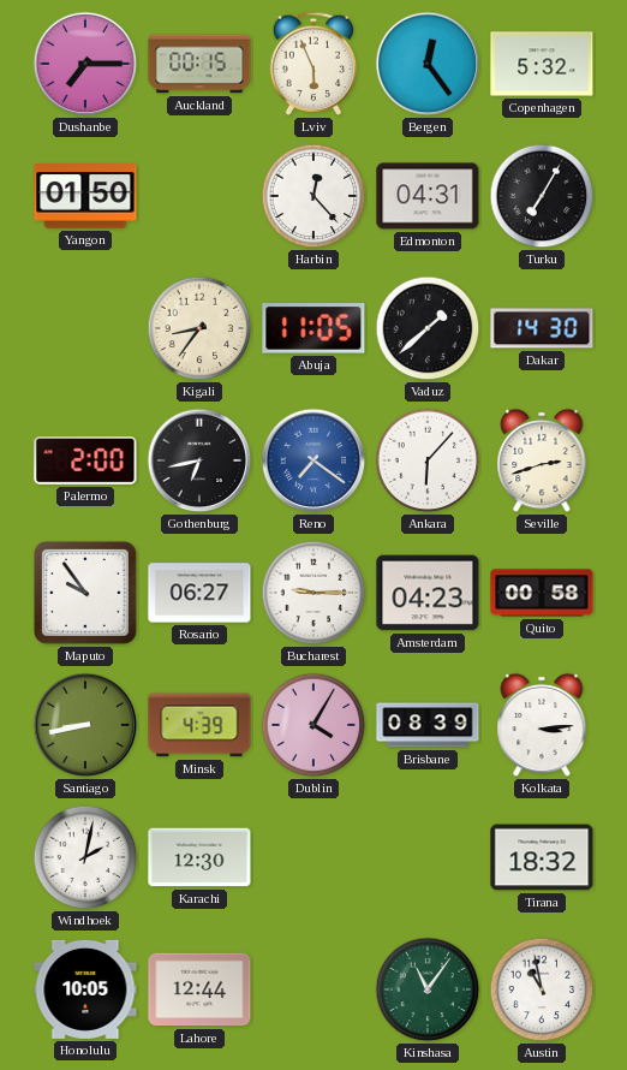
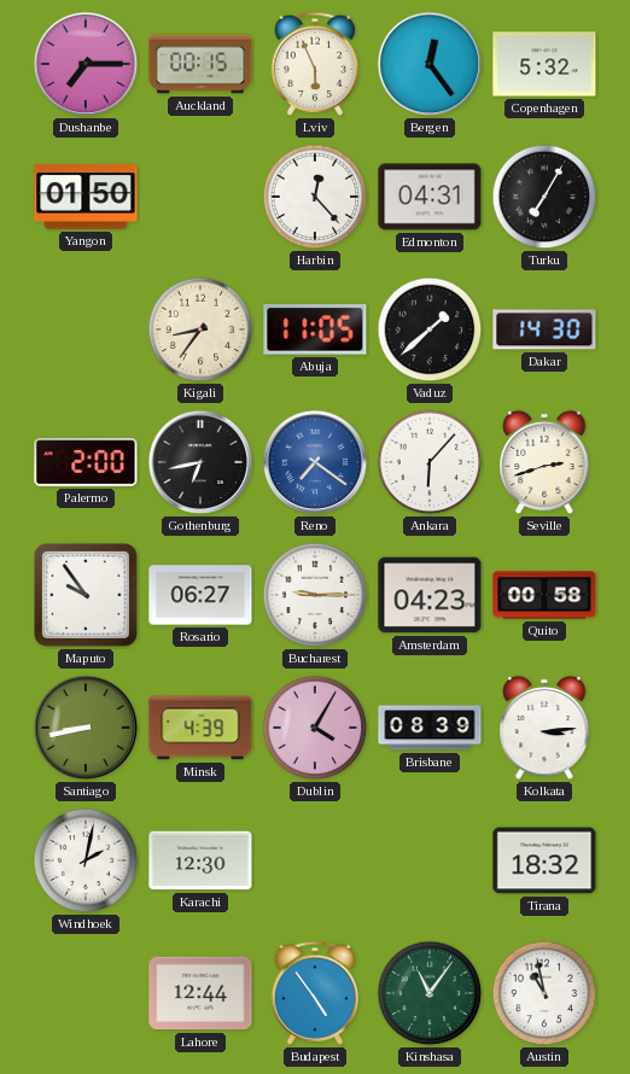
Honolulu: 10:05 -> none
Budapest: none -> 4:54
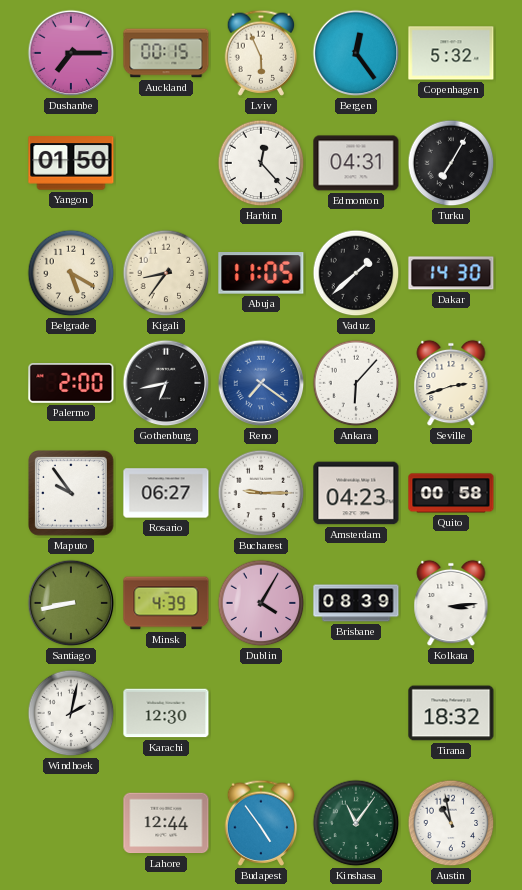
Belgrade: none -> 5:20
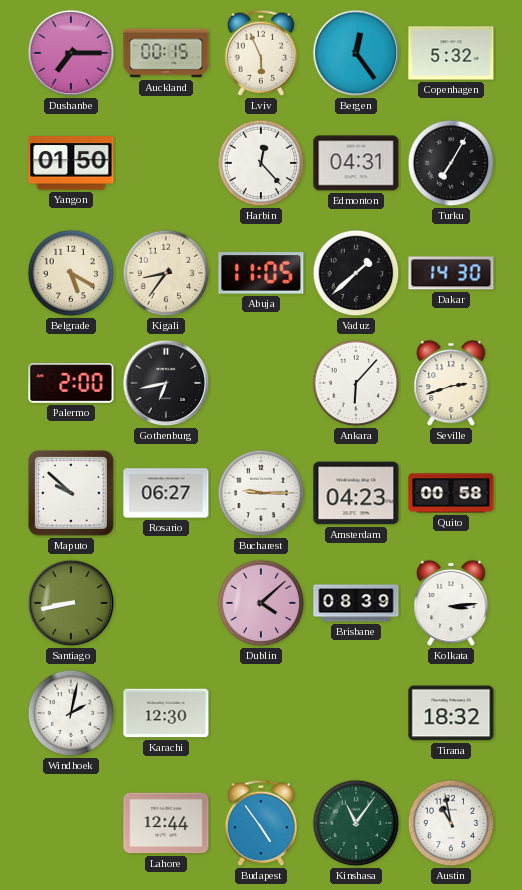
Reno: 7:21 -> none
Maputo: 9:54 -> 9:52
Minsk: 4:39 -> none
Dublin: 4:05 -> 4:08
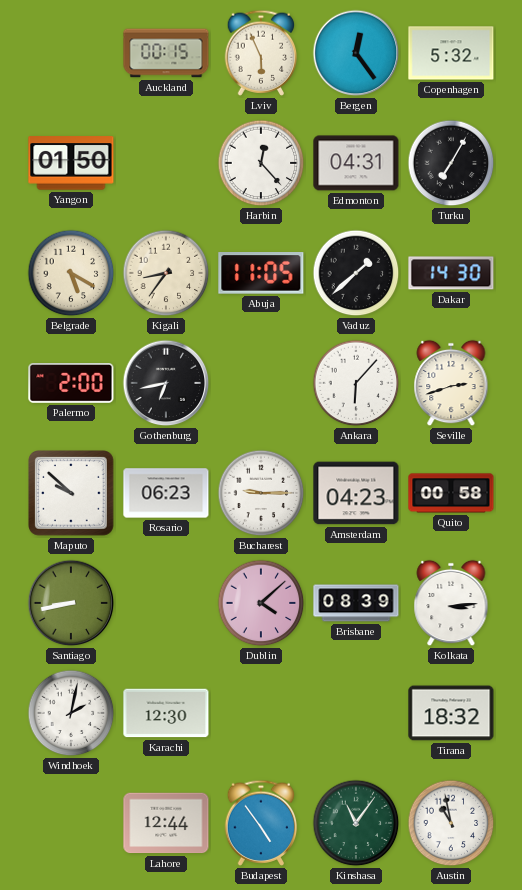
Dushanbe: 7:15 -> none
Rosario: 06:27 -> 06:23
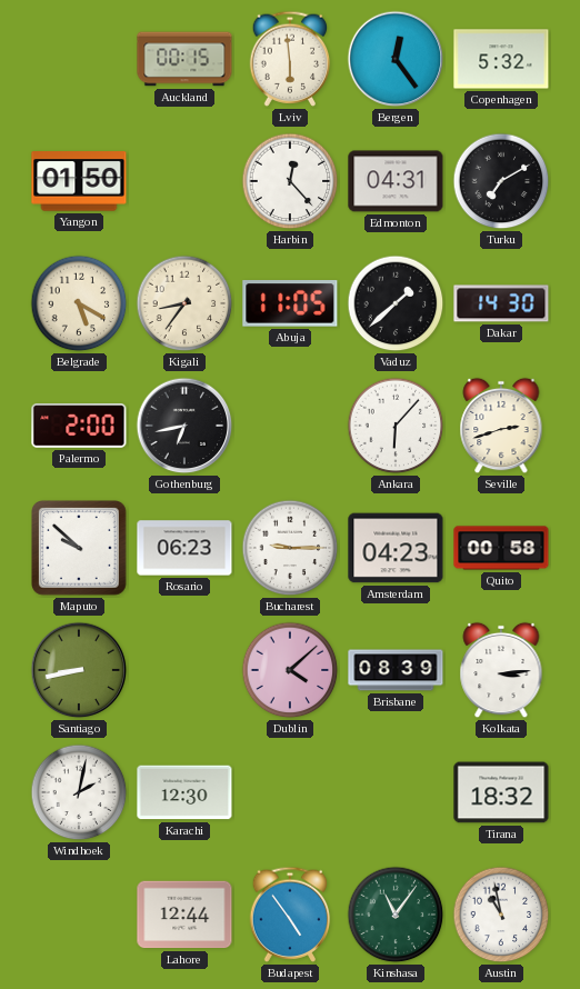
Lviv: 5:56 -> 5:59
Turku: 7:05 -> 7:10
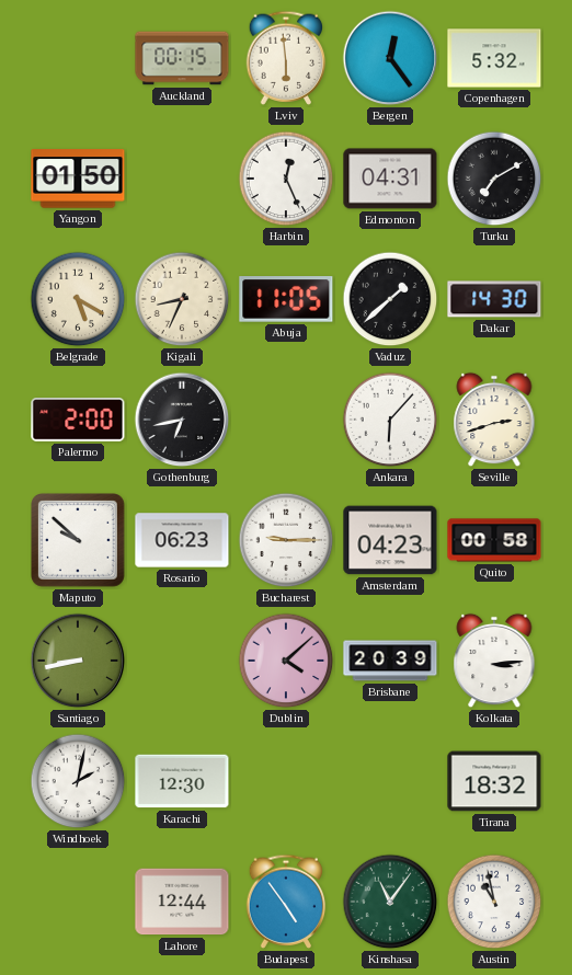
Harbin: 12:23 -> 12:26
Kigali: 8:36 -> 8:34
Brisbane: 08:39 -> 20:39
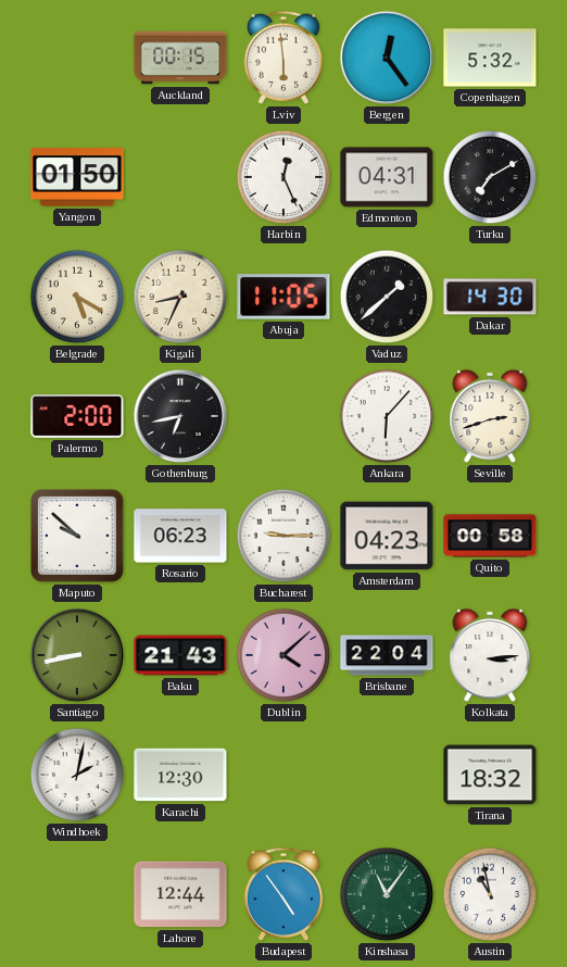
Baku: none -> 21:43
Brisbane: 20:39 -> 22:04
